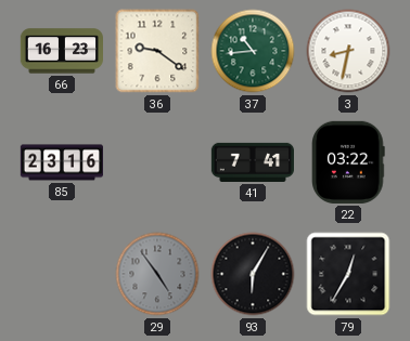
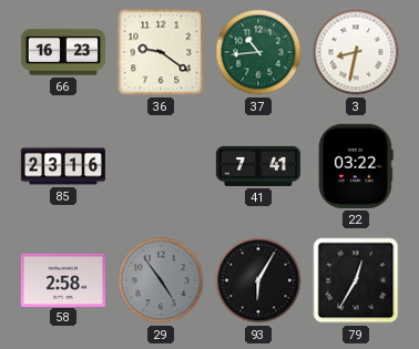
58: none -> 2:58
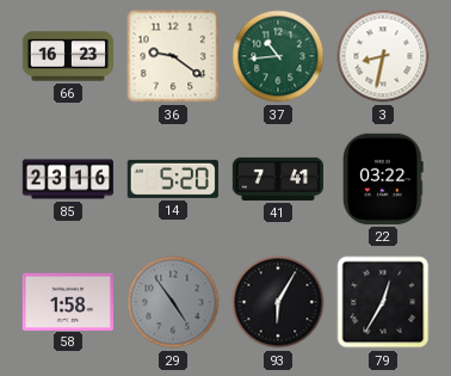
14: none -> 5:20
58: 2:58 -> 1:58
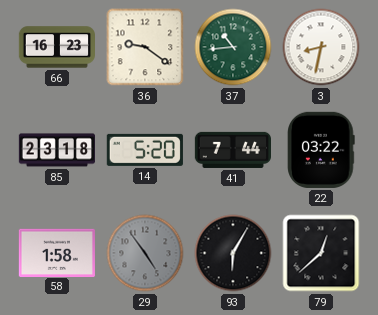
85: 23:16 -> 23:18
41: 7:41 -> 7:44
79: 12:35 -> 12:38
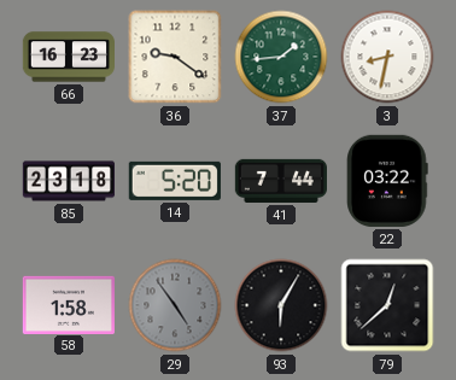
37: 10:44 -> 1:44
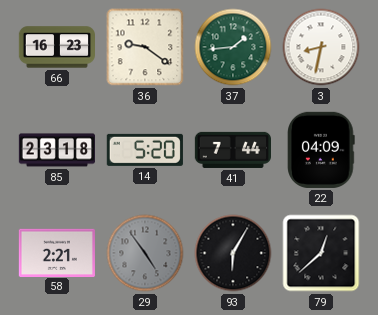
22: 03:22 -> 04:09
58: 1:58 -> 2:21
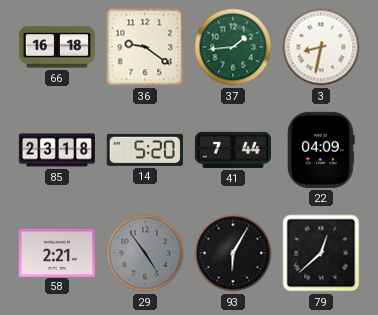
66: 16:23 -> 16:18
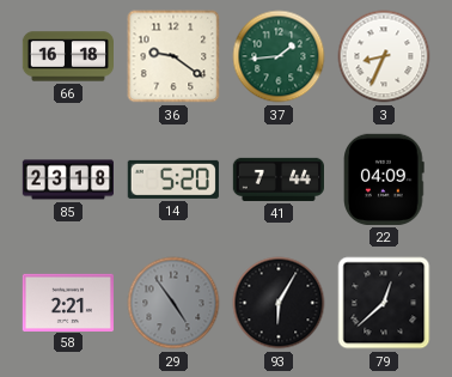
3: 8:32 -> 8:34
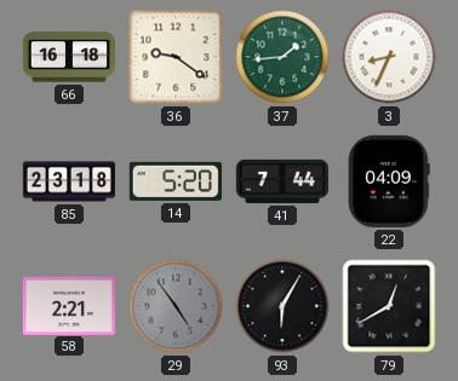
79: 12:38 -> 12:40
